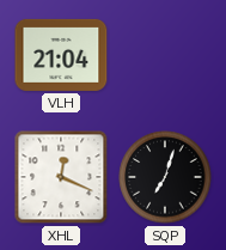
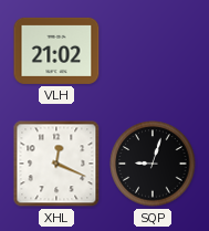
VLH: 21:04 -> 21:02
SQP: 7:03 -> 9:03
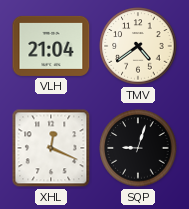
VLH: 21:02 -> 21:04
TMV: none -> 4:39
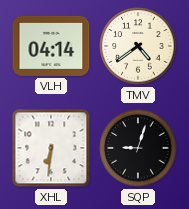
VLH: 21:04 -> 04:14
XHL: 12:19 -> 6:31
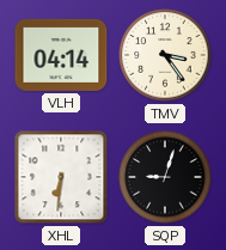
TMV: 4:39 -> 3:24
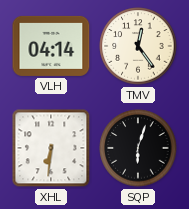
TMV: 3:24 -> 12:24
SQP: 9:03 -> 6:03
